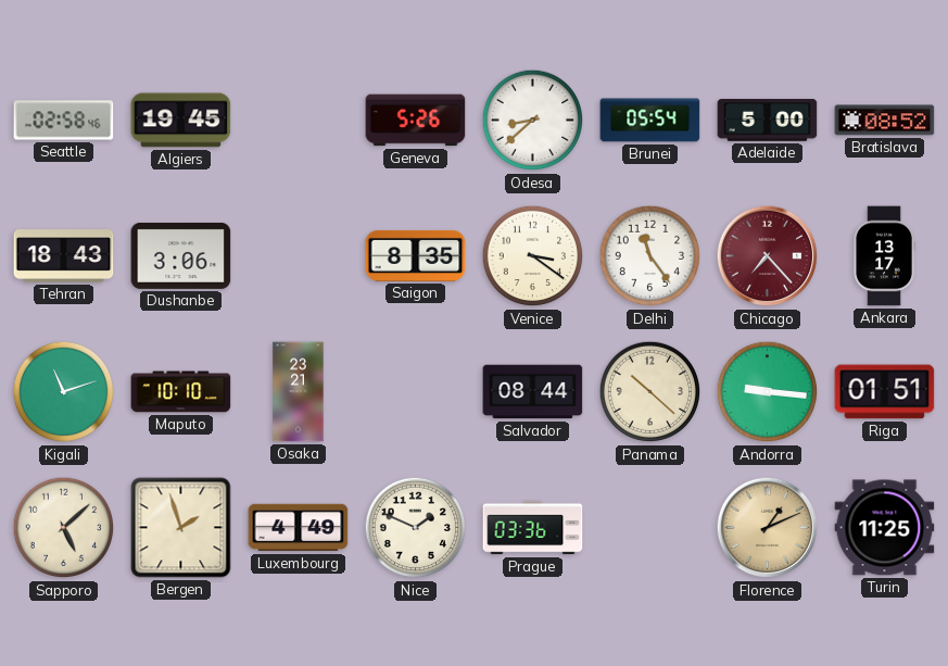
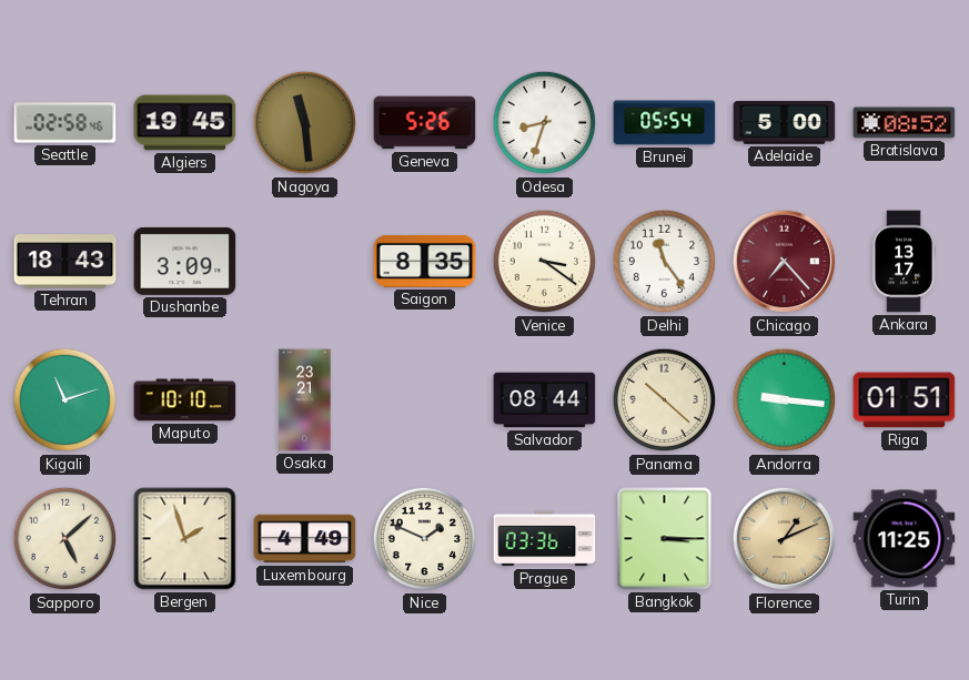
Nagoya: none -> 11:29
Odesa: 8:38 -> 8:33
Dushanbe: 3:06 -> 3:09
Bangkok: none -> 3:15
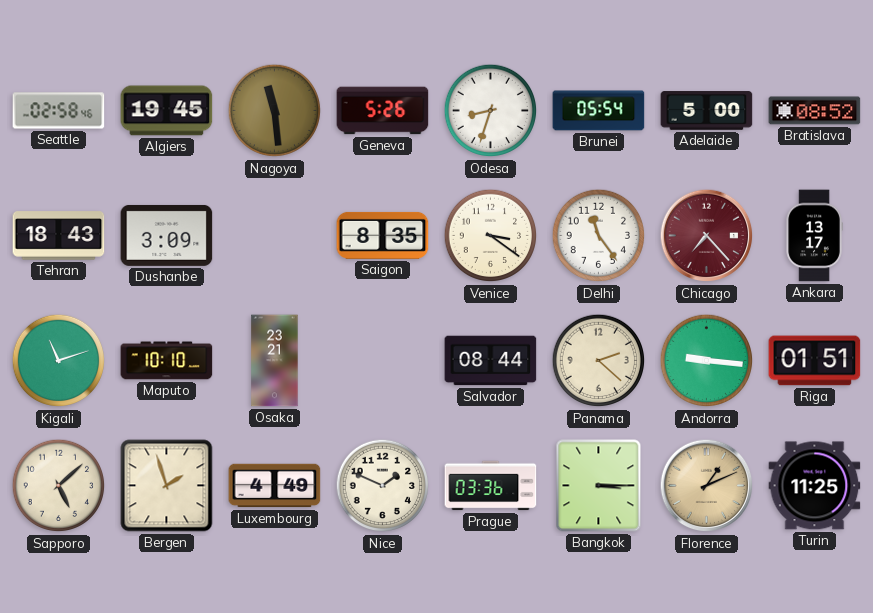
Panama: 10:22 -> 2:22
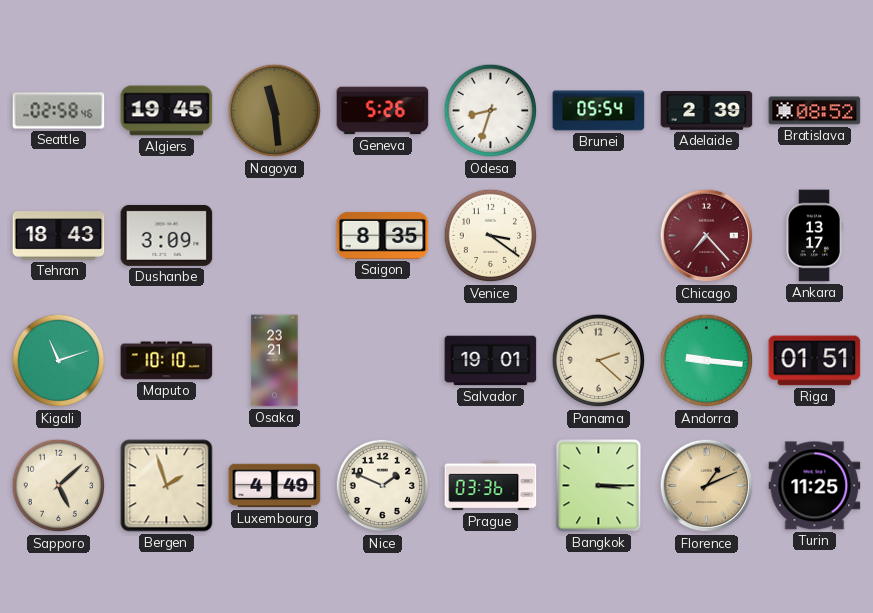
Adelaide: 5:00 -> 2:39
Delhi: 11:24 -> none
Salvador: 08:44 -> 19:01
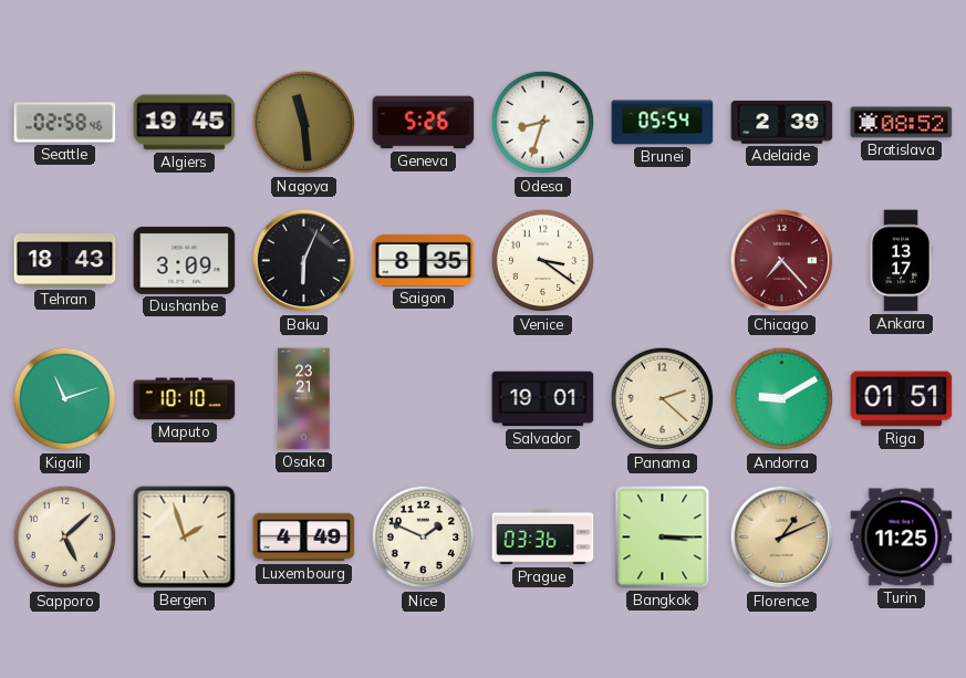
Baku: none -> 6:04
Andorra: 9:16 -> 9:10
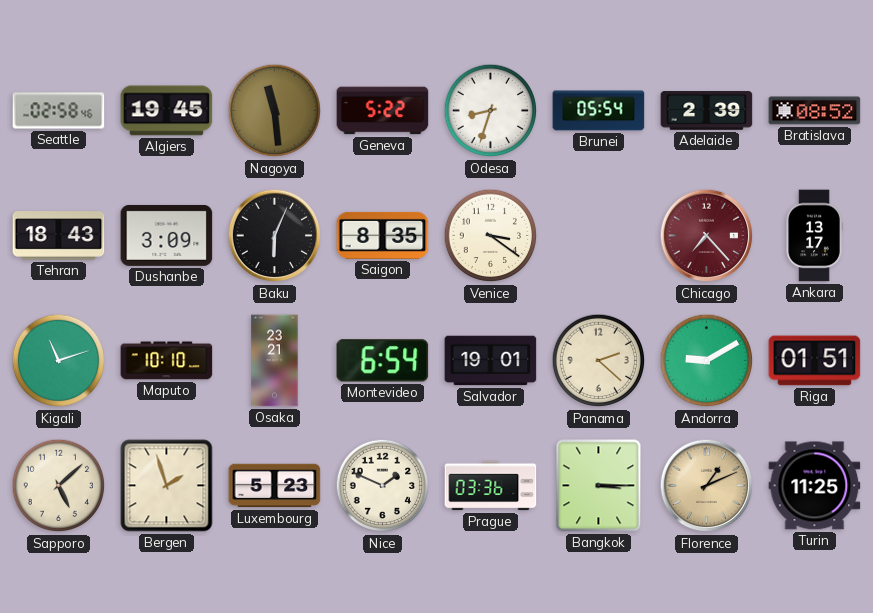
Geneva: 5:26 -> 5:22
Montevideo: none -> 6:54
Luxembourg: 4:49 -> 5:23
